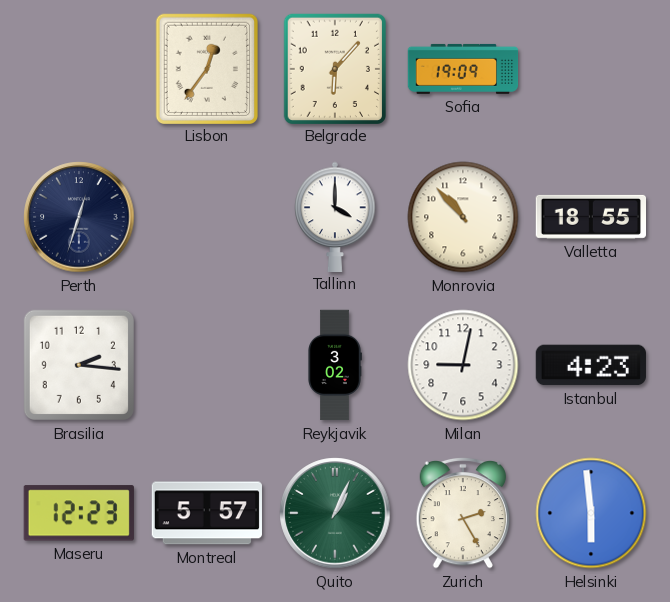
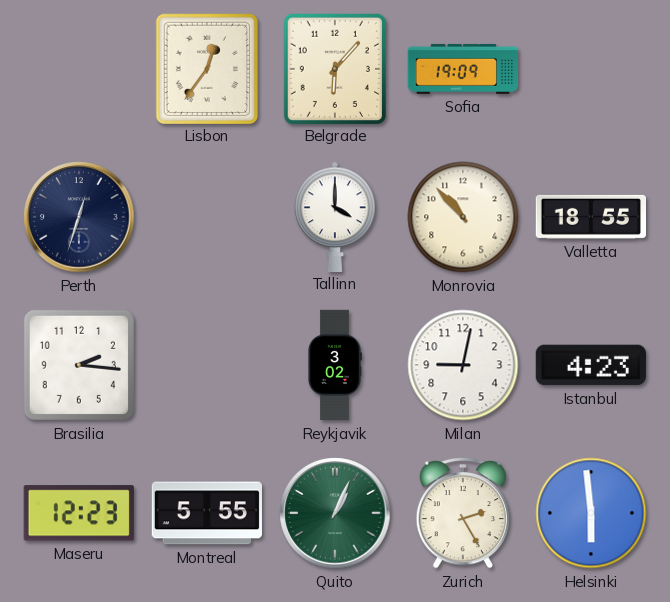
Montreal: 5:57 -> 5:55
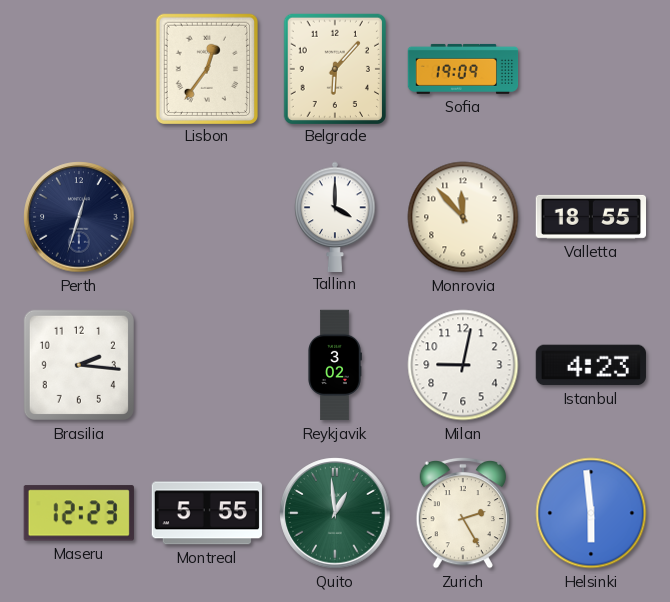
Monrovia: 10:53 -> 11:53
Quito: 1:04 -> 12:59
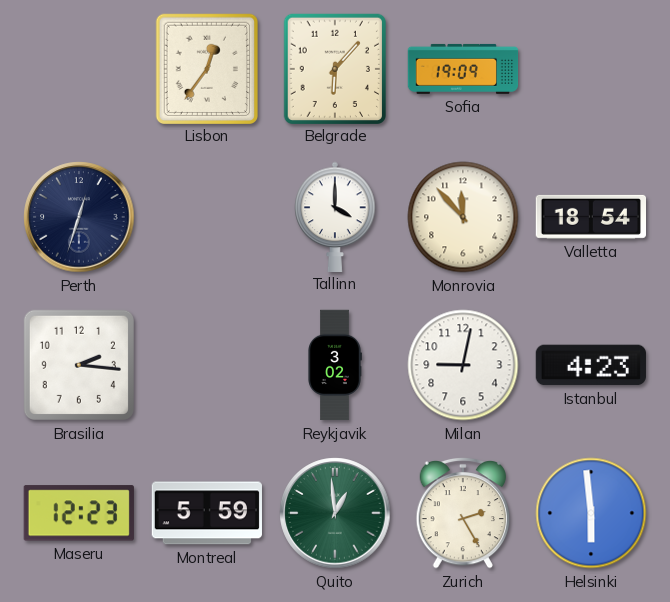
Valletta: 18:55 -> 18:54
Montreal: 5:55 -> 5:59
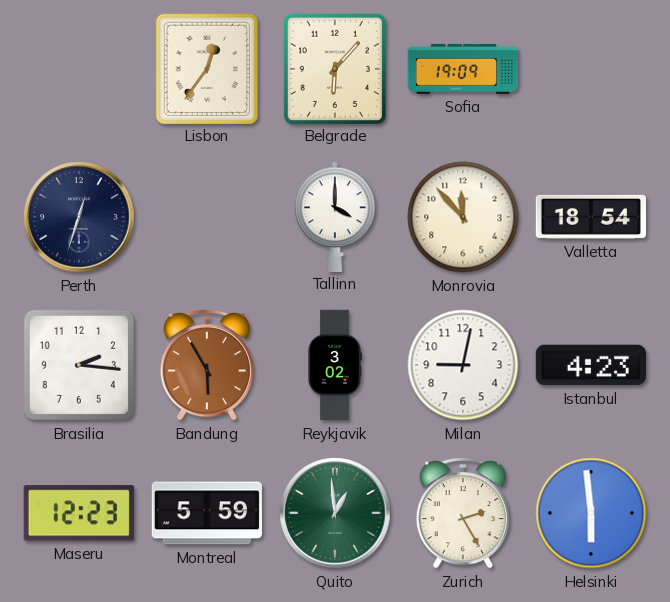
Bandung: none -> 5:55
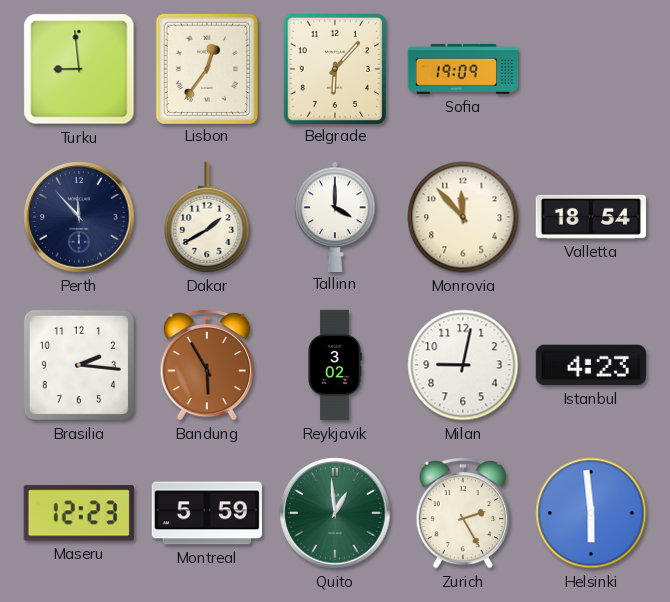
Turku: none -> 8:59
Perth: 12:33 -> 11:53
Dakar: none -> 1:40
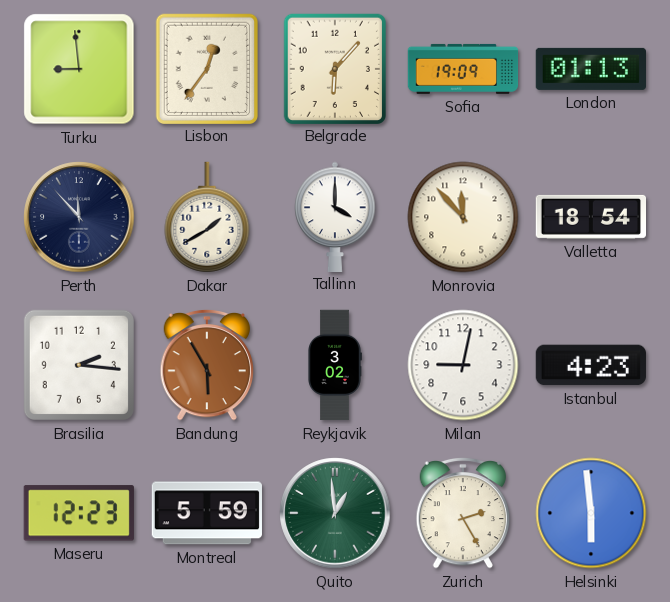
London: none -> 01:13
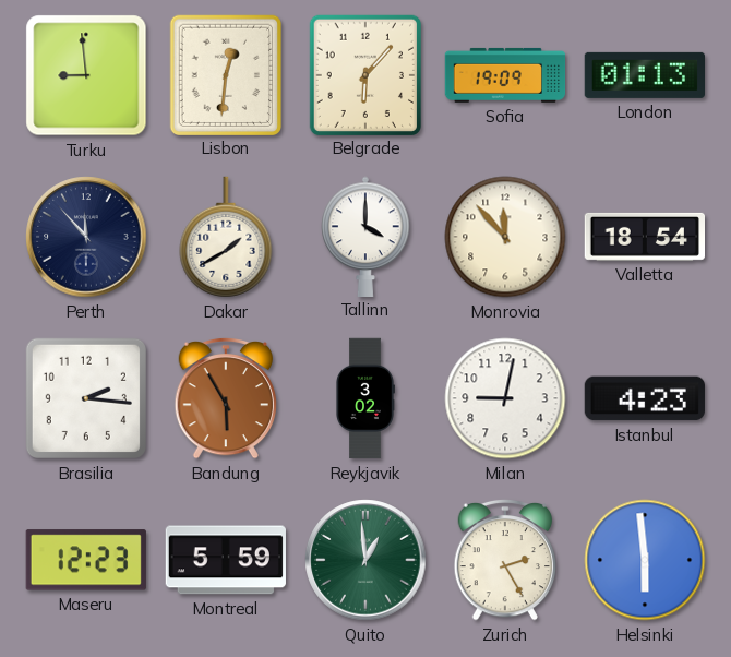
Lisbon: 12:36 -> 12:31
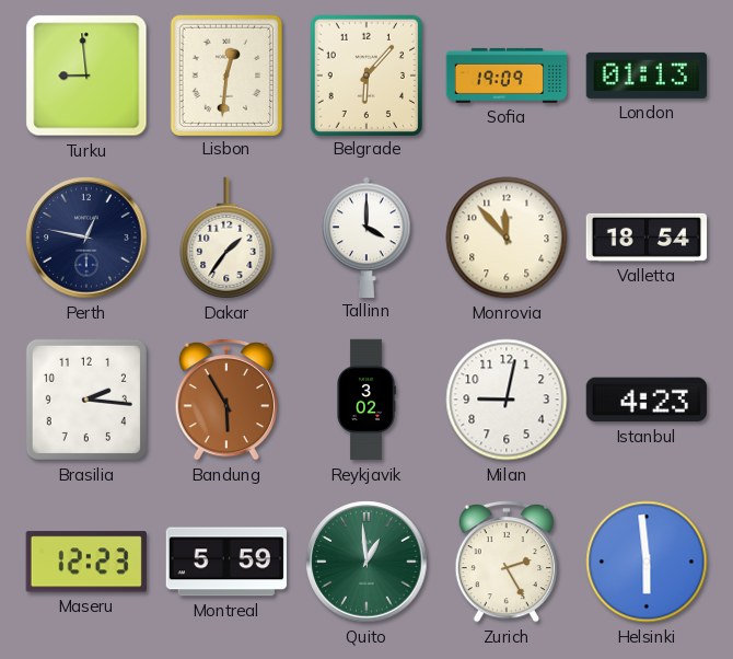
Perth: 11:53 -> 12:47
Dakar: 1:40 -> 1:36
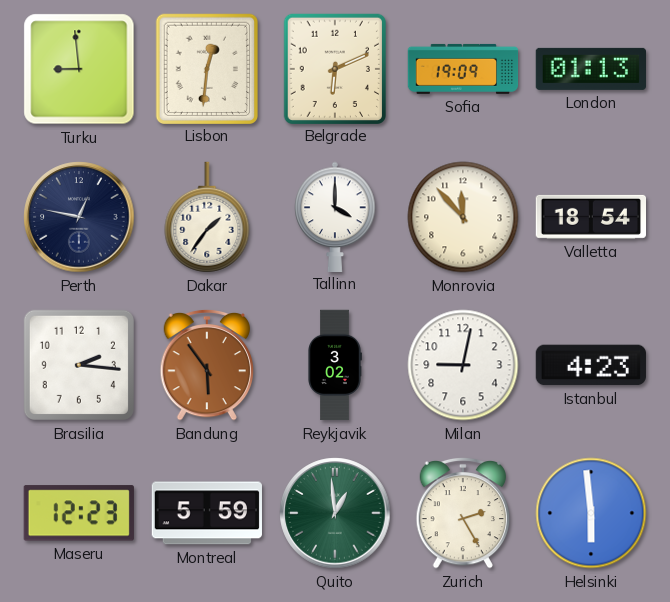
Belgrade: 6:07 -> 6:11
Bandung: 5:55 -> 5:54
